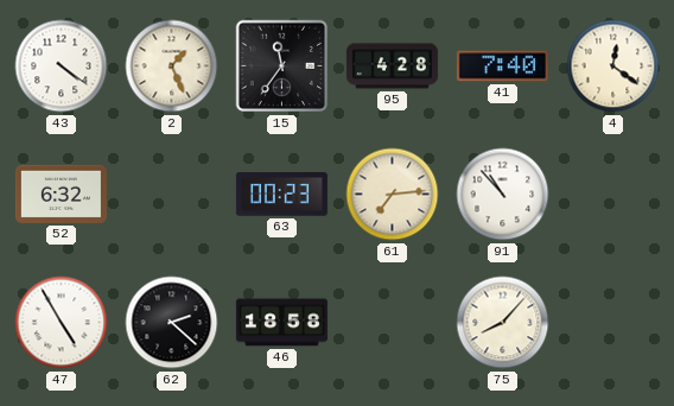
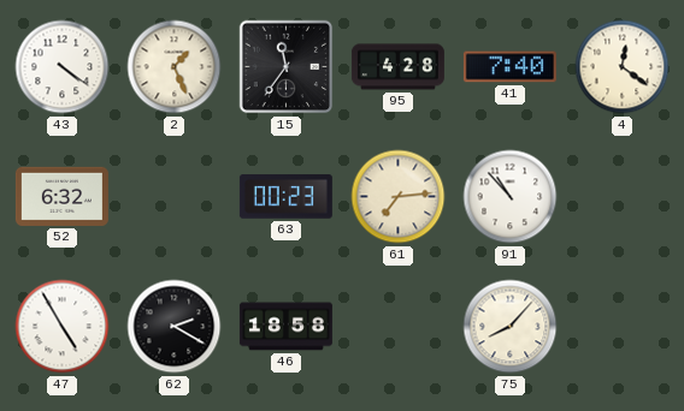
62: 2:22 -> 2:20
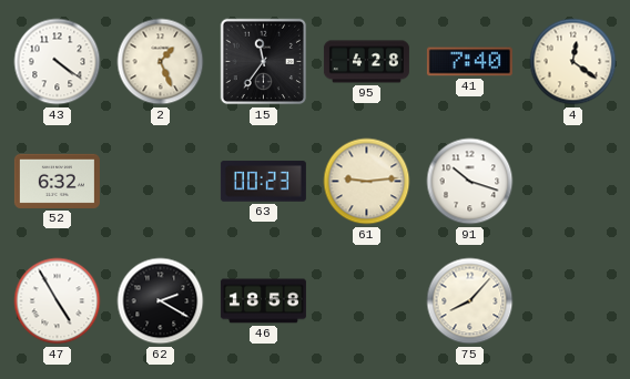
61: 7:14 -> 9:14
91: 10:53 -> 10:18
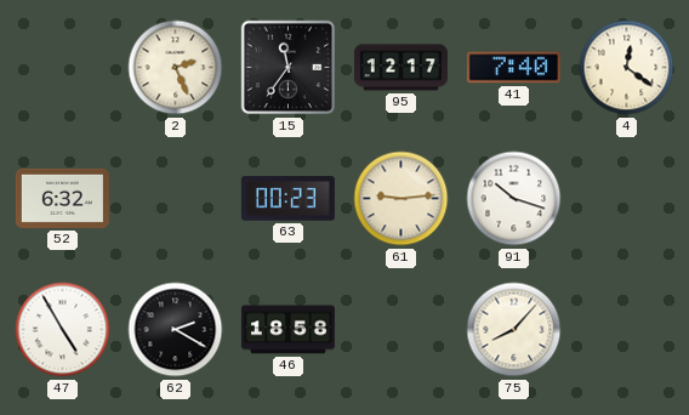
43: 4:21 -> none
2: 1:26 -> 2:26
95: 4:28 -> 12:17
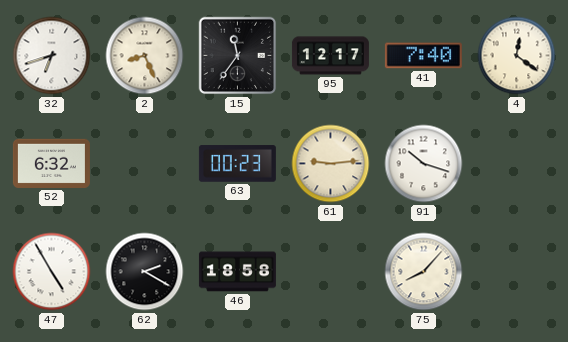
32: none -> 6:42
2: 2:26 -> 8:26
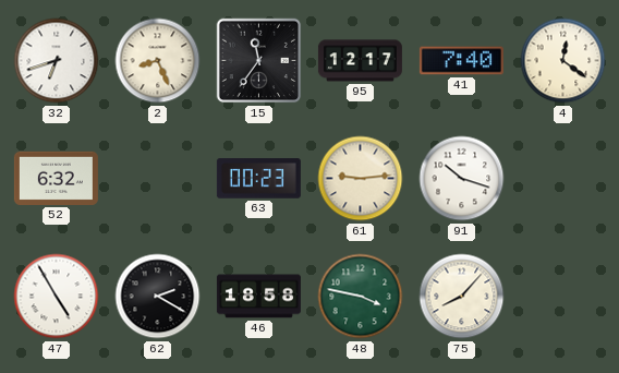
48: none -> 3:47
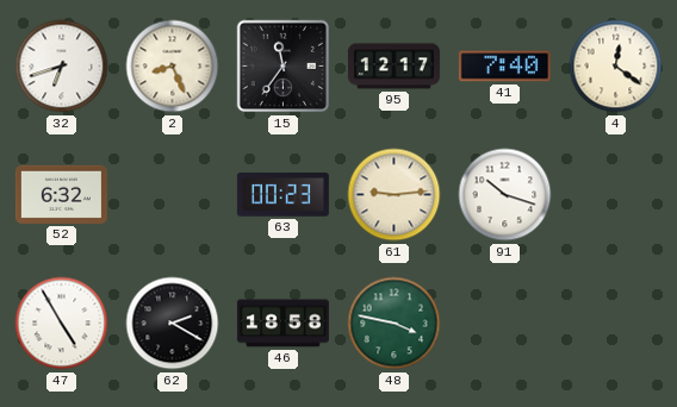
75: 8:07 -> none
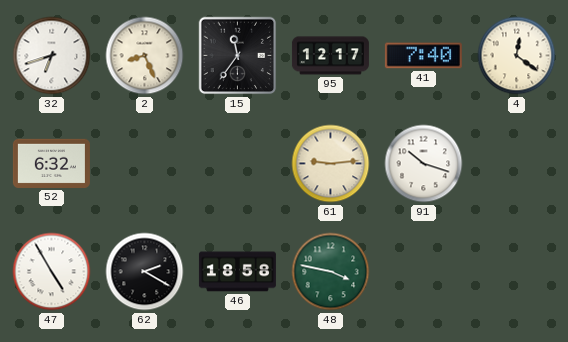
63: 00:23 -> none
